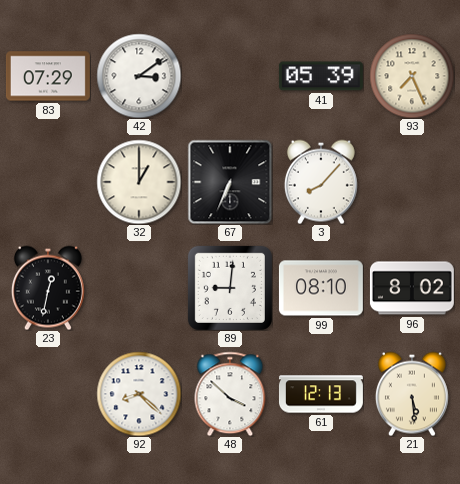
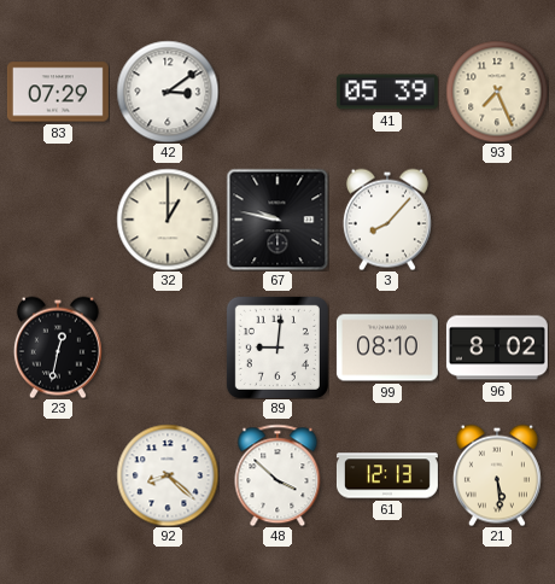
67: 6:34 -> 9:47
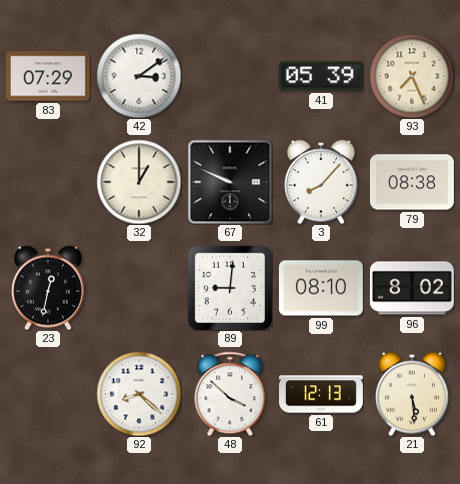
67: 9:47 -> 9:49
79: none -> 08:38
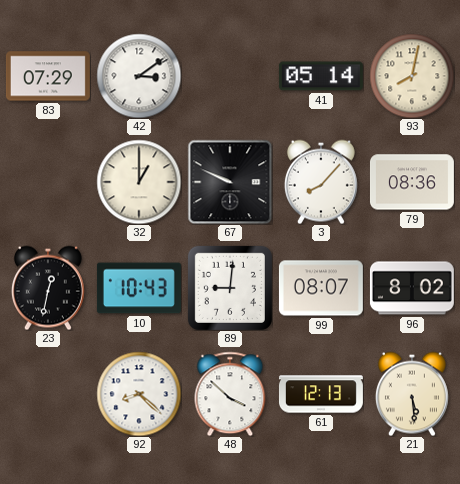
41: 05:39 -> 05:14
93: 7:26 -> 8:02
79: 08:38 -> 08:36
10: none -> 10:43
99: 08:10 -> 08:07
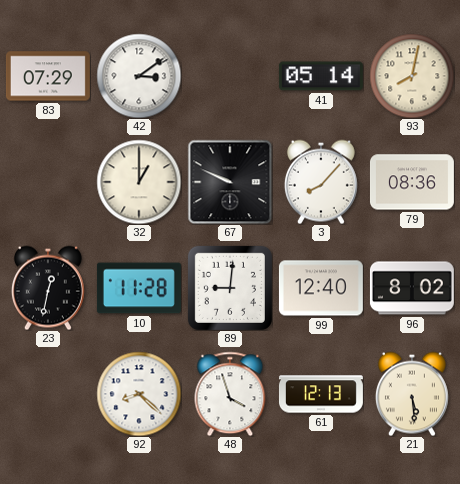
10: 10:43 -> 11:28
99: 08:07 -> 12:40
48: 3:52 -> 3:57
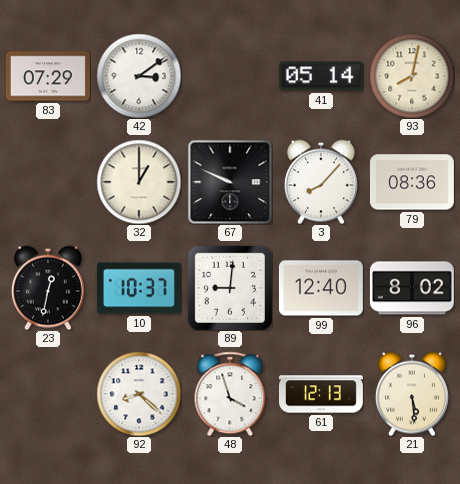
10: 11:28 -> 10:37
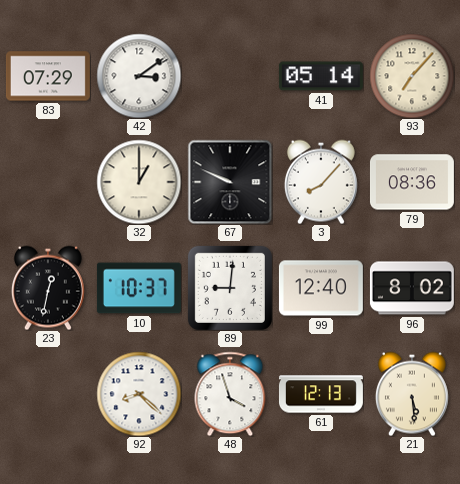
93: 8:02 -> 7:07
